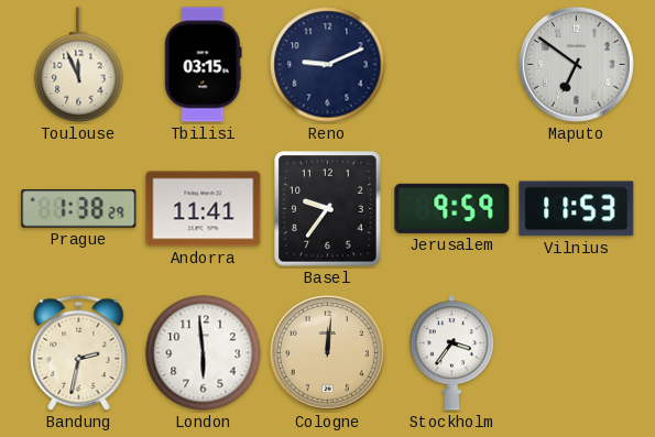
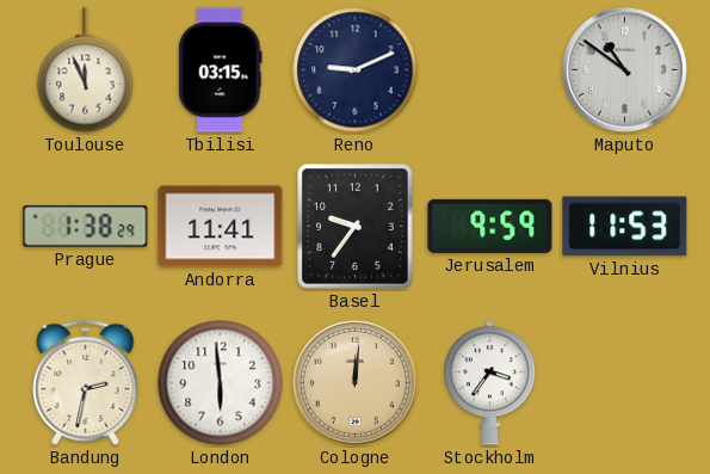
Maputo: 6:51 -> 10:51
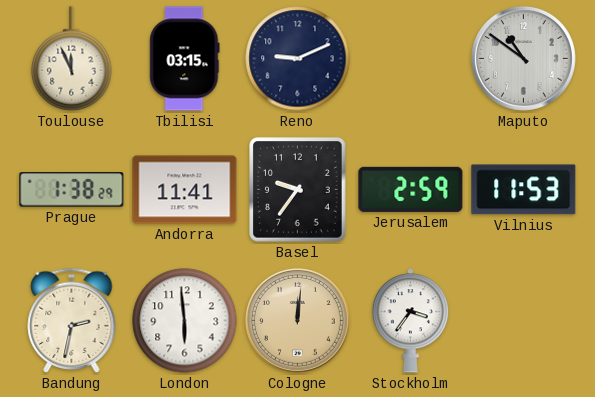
Jerusalem: 9:59 -> 2:59
